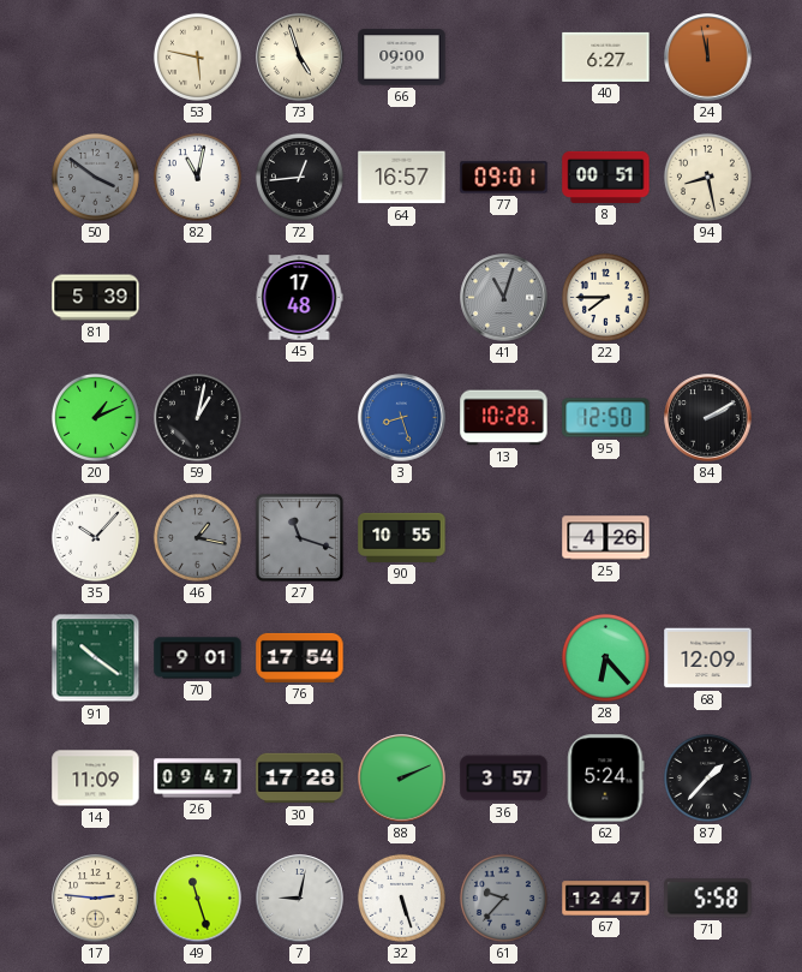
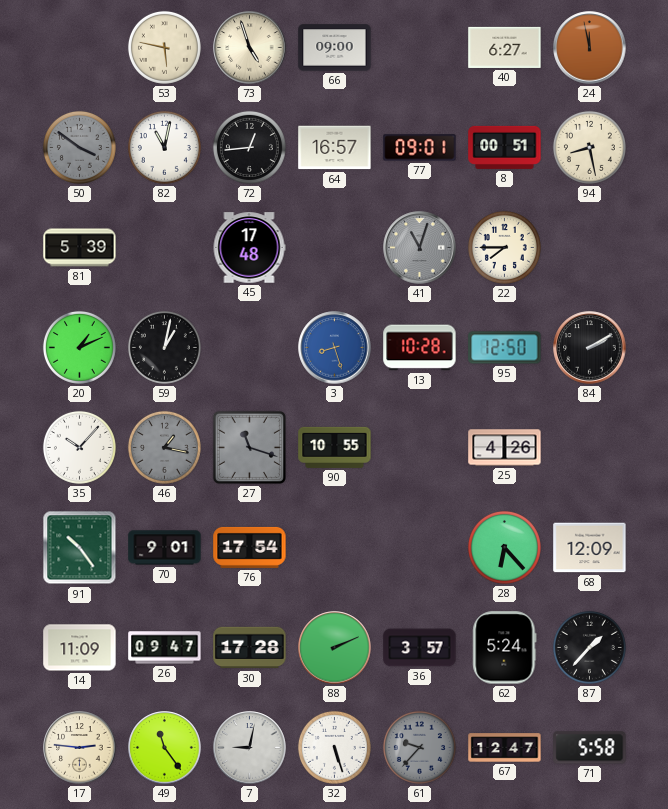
91: 10:21 -> 10:24
49: 11:27 -> 11:24
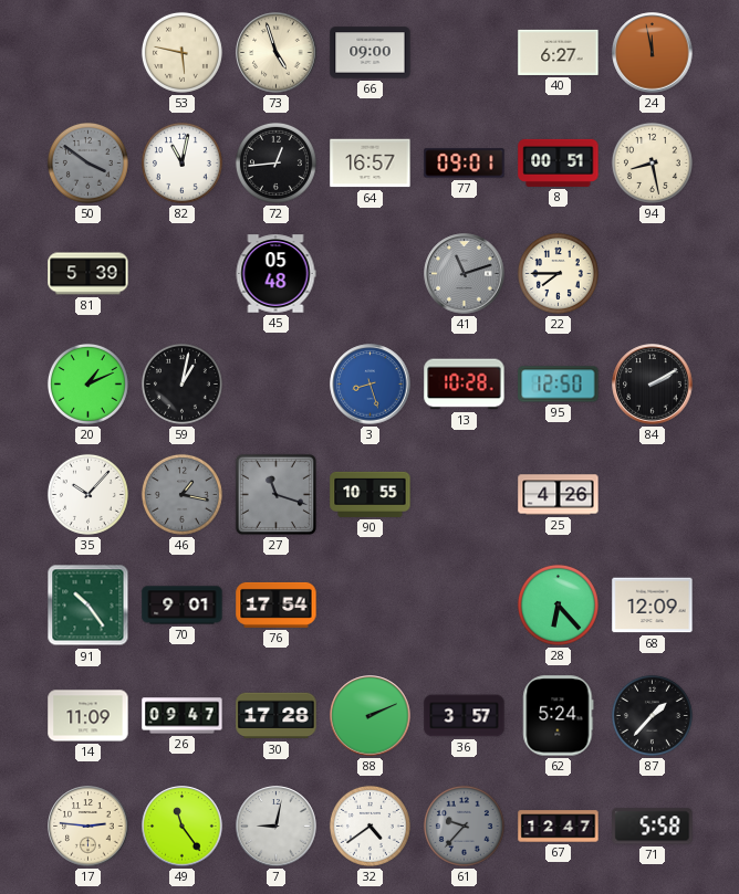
45: 17:48 -> 05:48
41: 11:03 -> 11:12
32: 5:27 -> 4:39
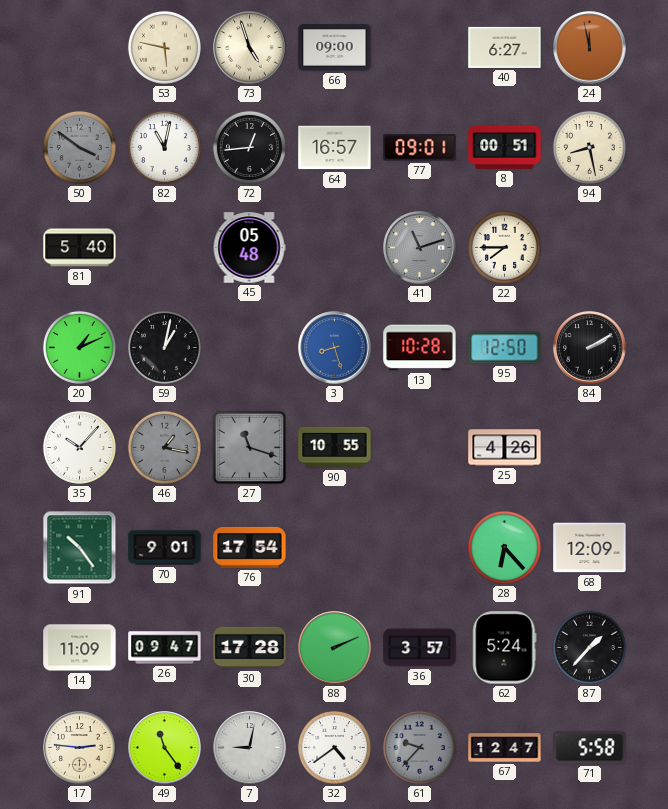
81: 5:39 -> 5:40
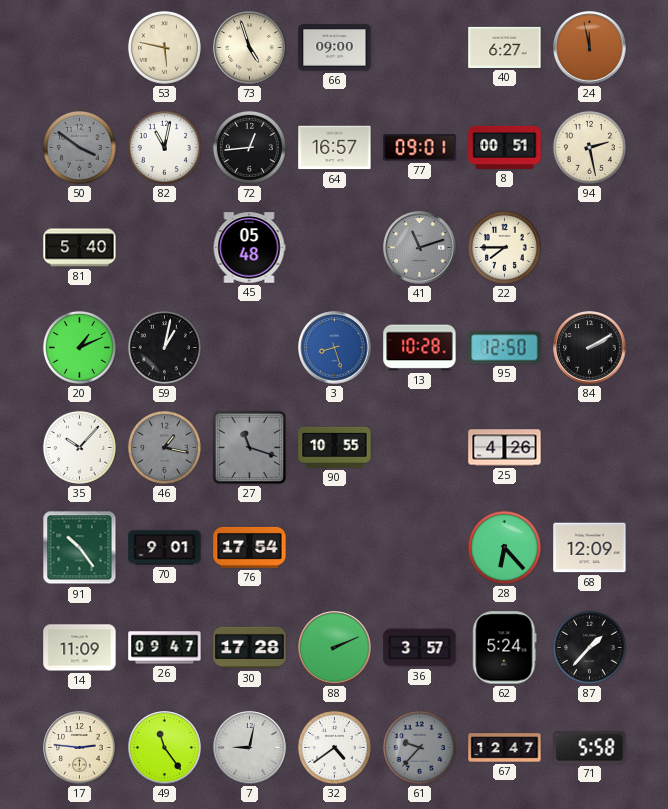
94: 8:28 -> 2:28
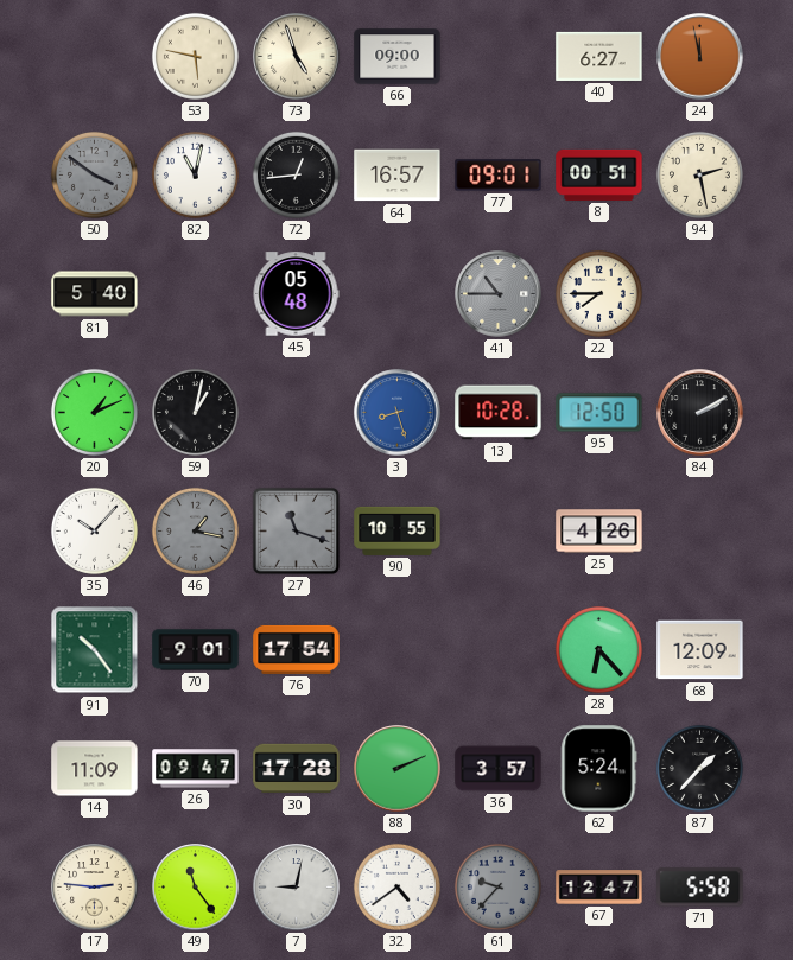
41: 11:12 -> 10:45
